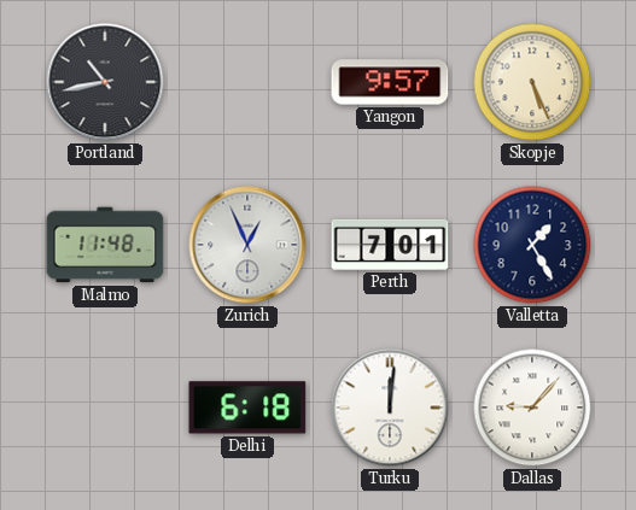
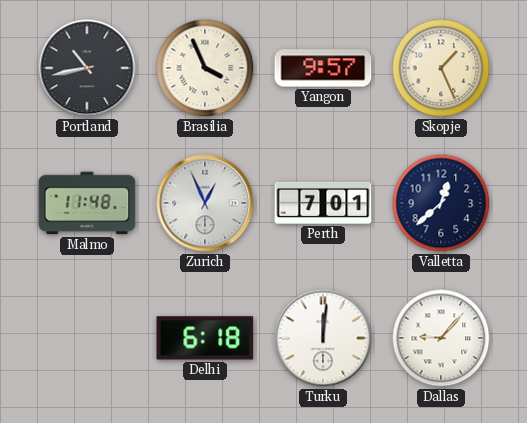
Brasilia: none -> 3:56
Skopje: 5:26 -> 1:26
Valletta: 1:25 -> 12:38
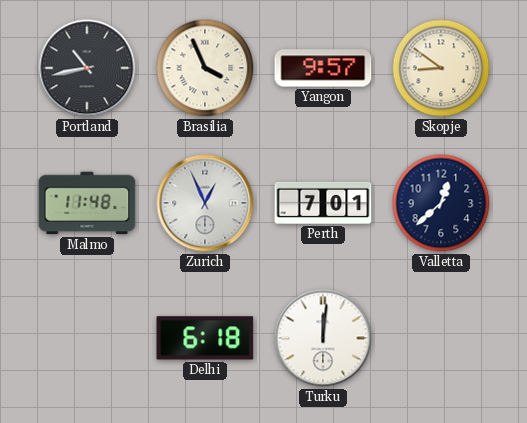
Skopje: 1:26 -> 8:51
Dallas: 9:07 -> none
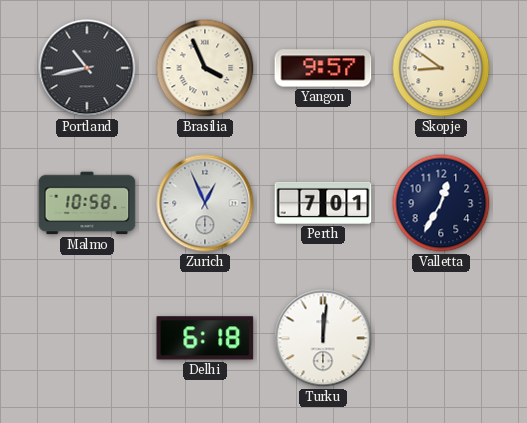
Malmo: 11:48 -> 10:58
Valletta: 12:38 -> 12:35
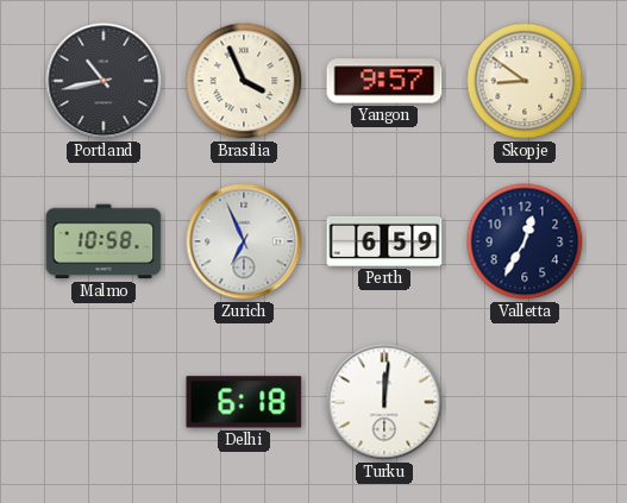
Zurich: 12:56 -> 6:56
Perth: 7:01 -> 6:59
